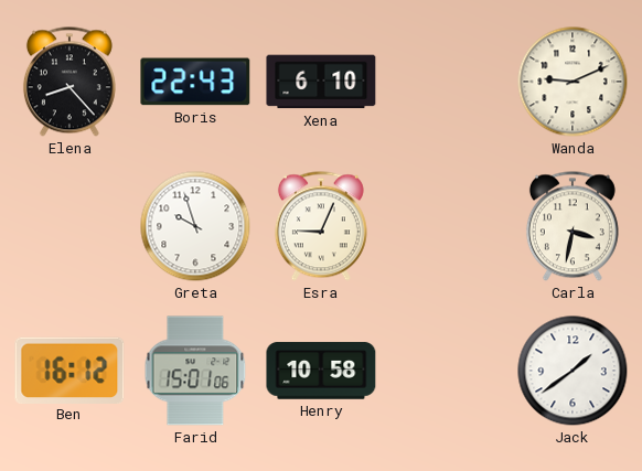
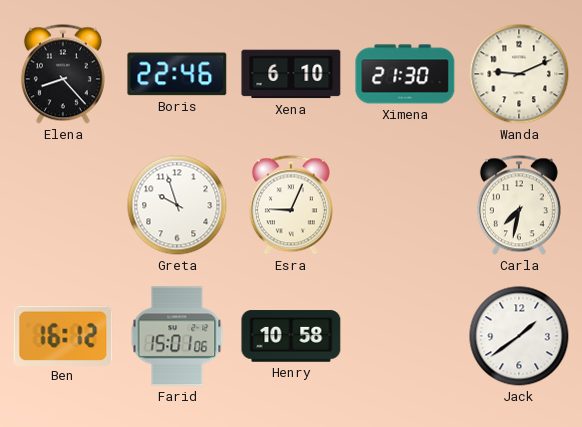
Boris: 22:43 -> 22:46
Ximena: none -> 21:30
Carla: 3:32 -> 7:32
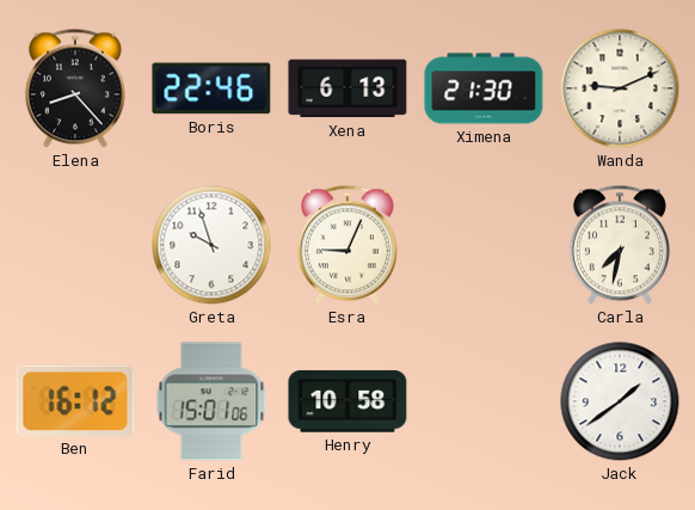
Xena: 6:10 -> 6:13
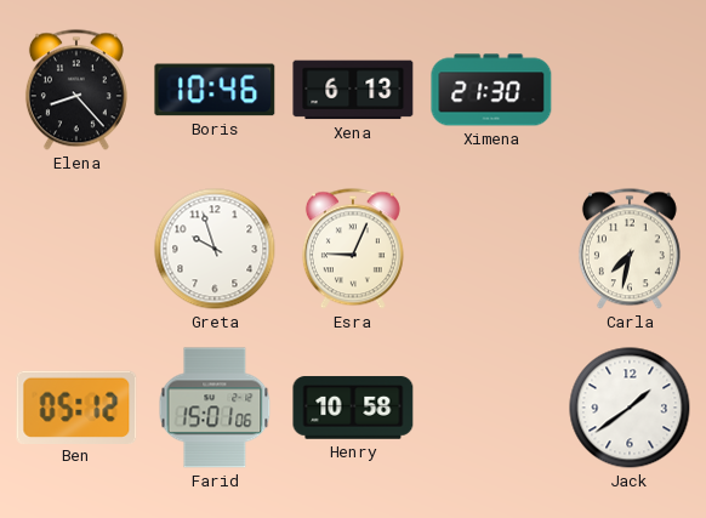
Boris: 22:46 -> 10:46
Wanda: 9:11 -> none
Ben: 16:12 -> 05:12
